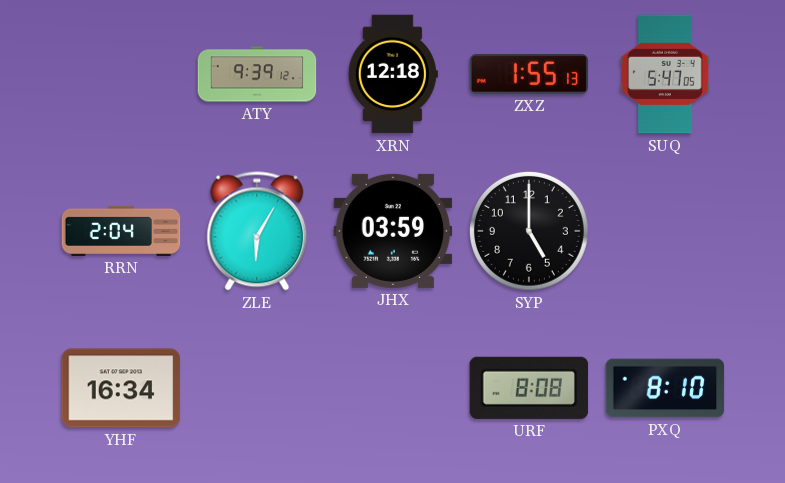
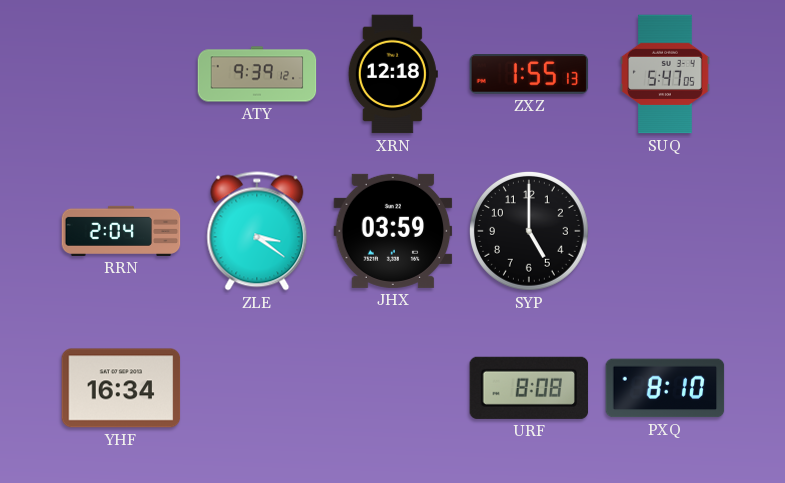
ZLE: 6:05 -> 3:21
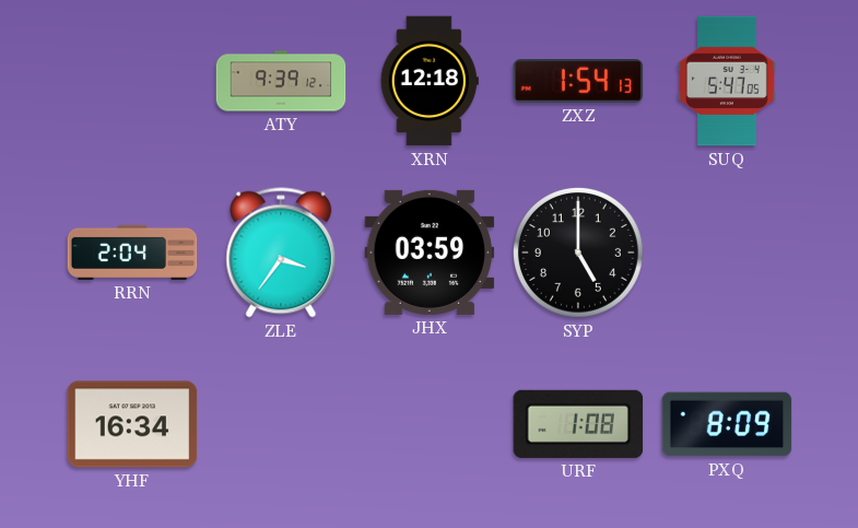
ZXZ: 1:55 -> 1:54
ZLE: 3:21 -> 3:36
URF: 8:08 -> 1:08
PXQ: 8:10 -> 8:09
